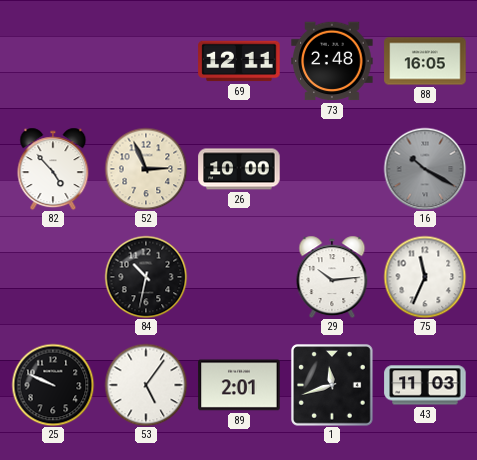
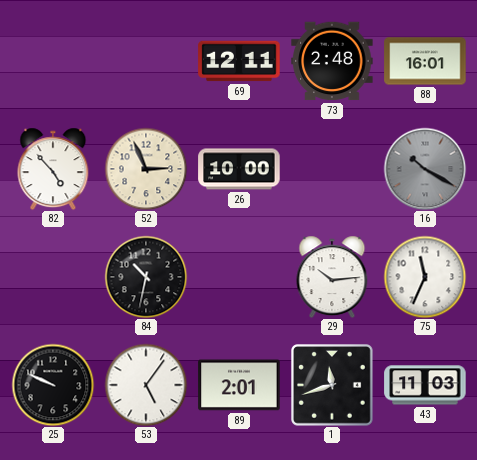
88: 16:05 -> 16:01
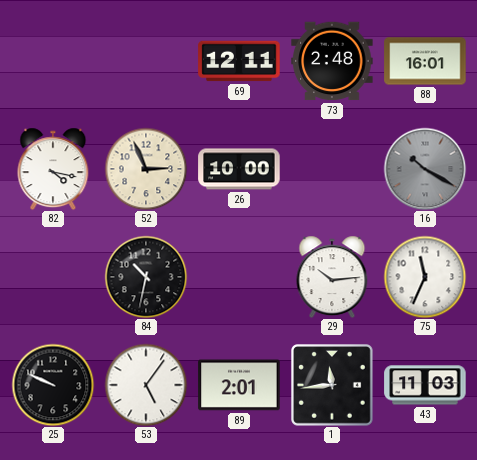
82: 4:53 -> 4:17
1: 11:42 -> 11:44
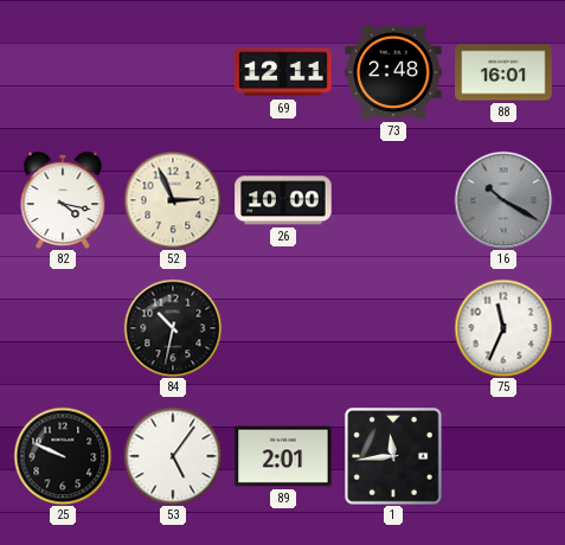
29: 10:14 -> none
43: 11:03 -> none
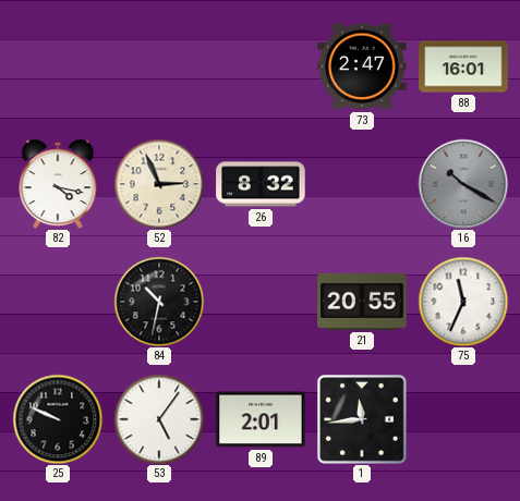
69: 12:11 -> none
73: 2:48 -> 2:47
26: 10:00 -> 8:32
21: none -> 20:55
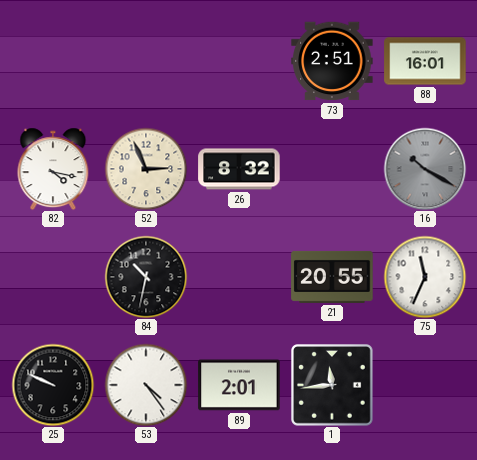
73: 2:47 -> 2:51
53: 5:06 -> 4:24
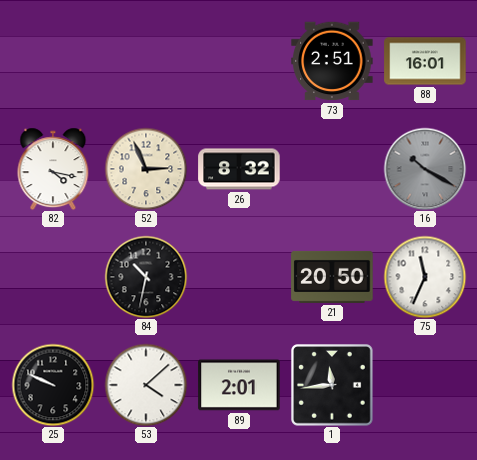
21: 20:55 -> 20:50
53: 4:24 -> 4:08
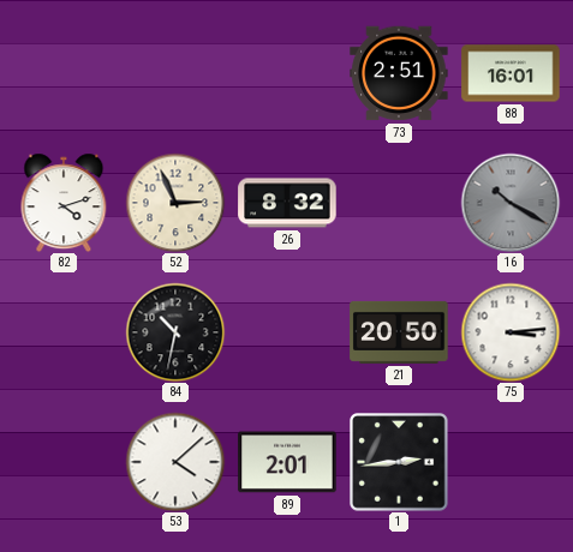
82: 4:17 -> 4:12
75: 11:34 -> 3:14
25: 9:49 -> none
1: 11:44 -> 2:44
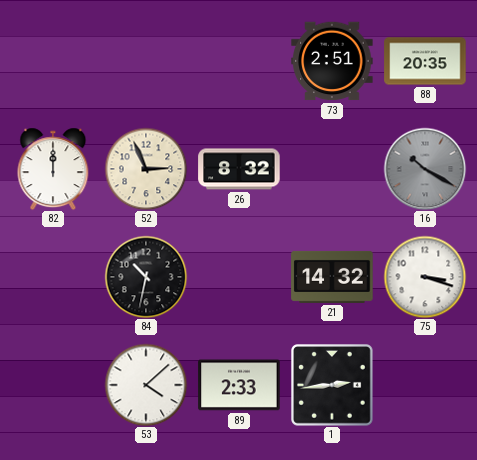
88: 16:01 -> 20:35
82: 4:12 -> 12:00
21: 20:50 -> 14:32
75: 3:14 -> 3:18
89: 2:01 -> 2:33
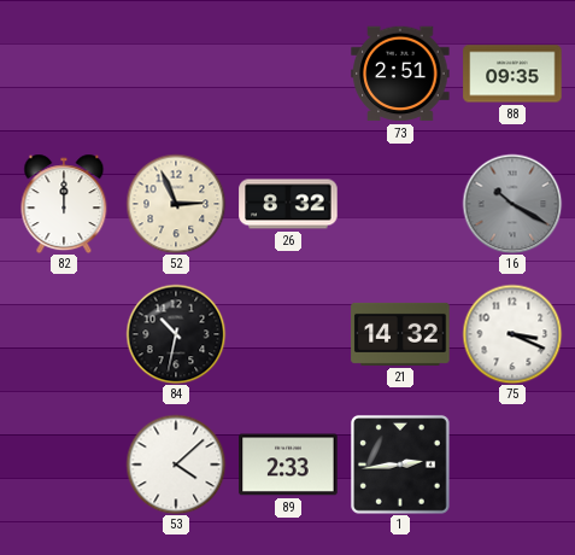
88: 20:35 -> 09:35
75: 3:18 -> 3:19
